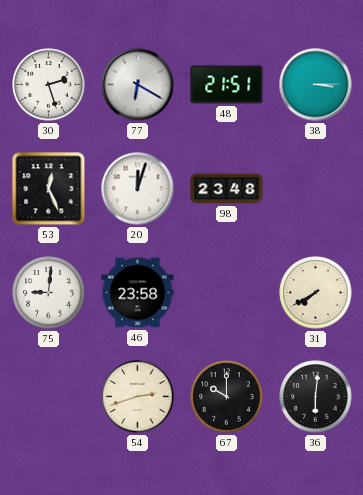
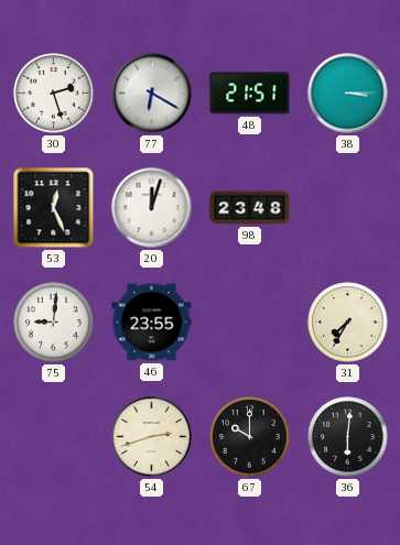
46: 23:58 -> 23:55
31: 7:40 -> 7:35
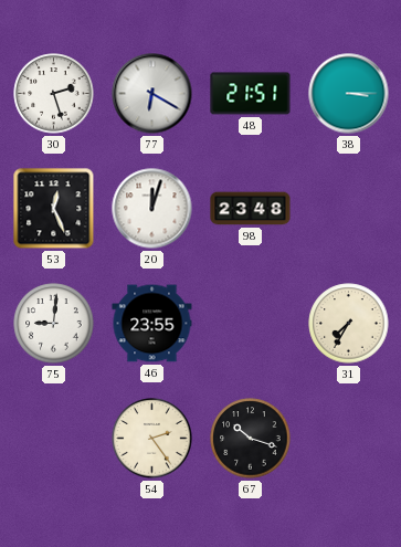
54: 2:42 -> 2:24
67: 10:00 -> 10:18
36: 6:01 -> none
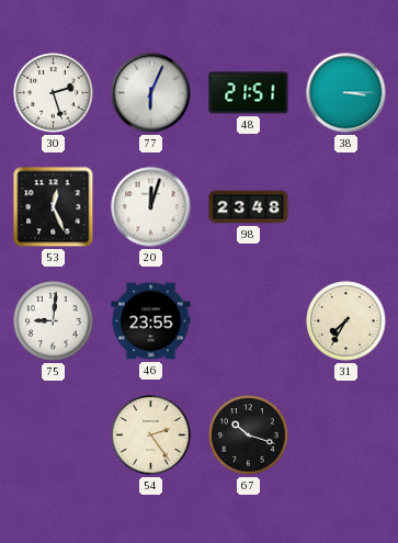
77: 6:20 -> 6:04
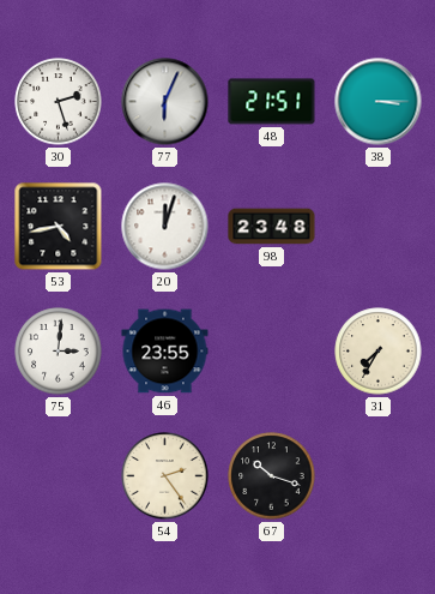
53: 12:26 -> 4:43
75: 9:01 -> 3:01
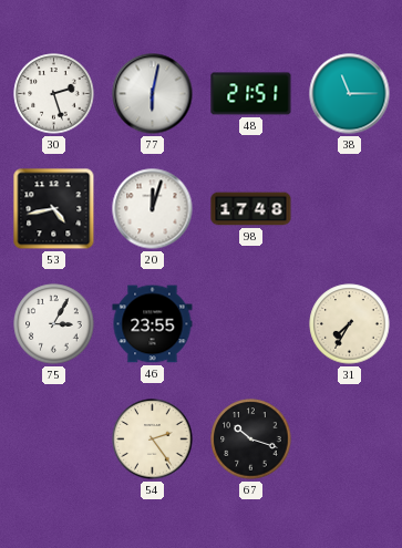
77: 6:04 -> 6:02
38: 3:15 -> 11:15
98: 23:48 -> 17:48
75: 3:01 -> 3:05
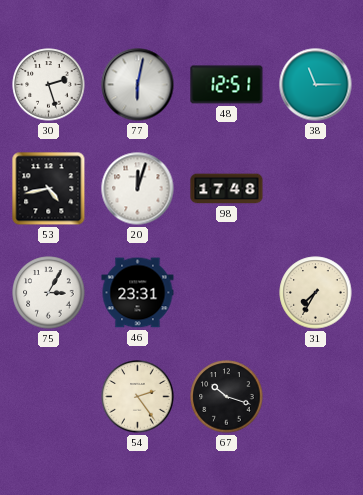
48: 21:51 -> 12:51
46: 23:55 -> 23:31
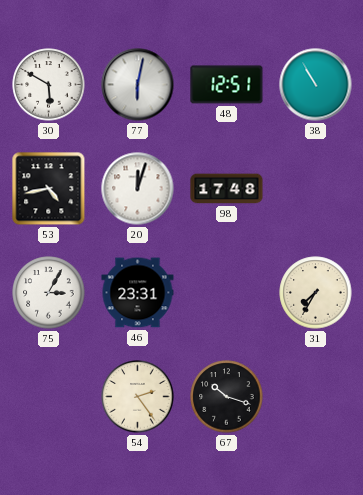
30: 2:27 -> 5:50
38: 11:15 -> 10:55
